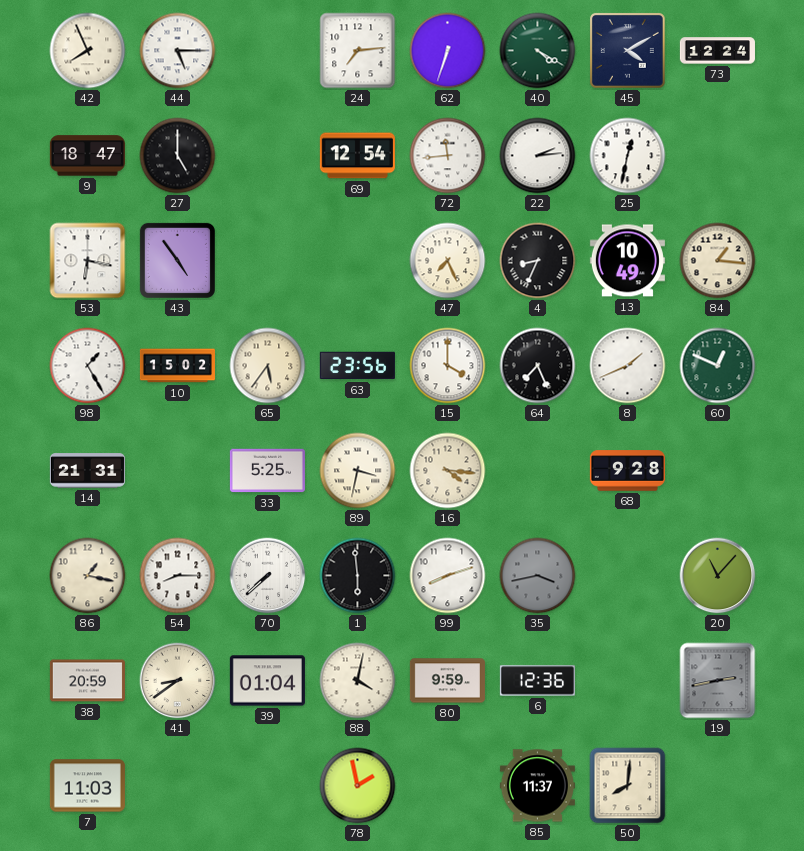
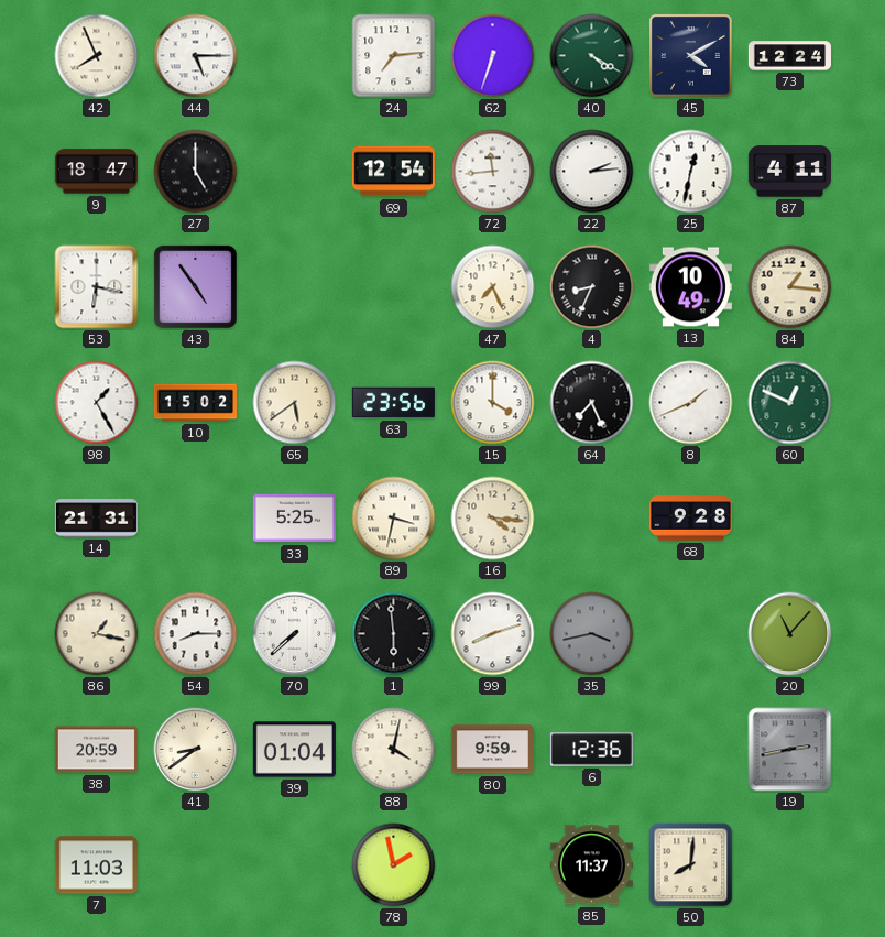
87: none -> 4:11
65: 5:36 -> 5:39
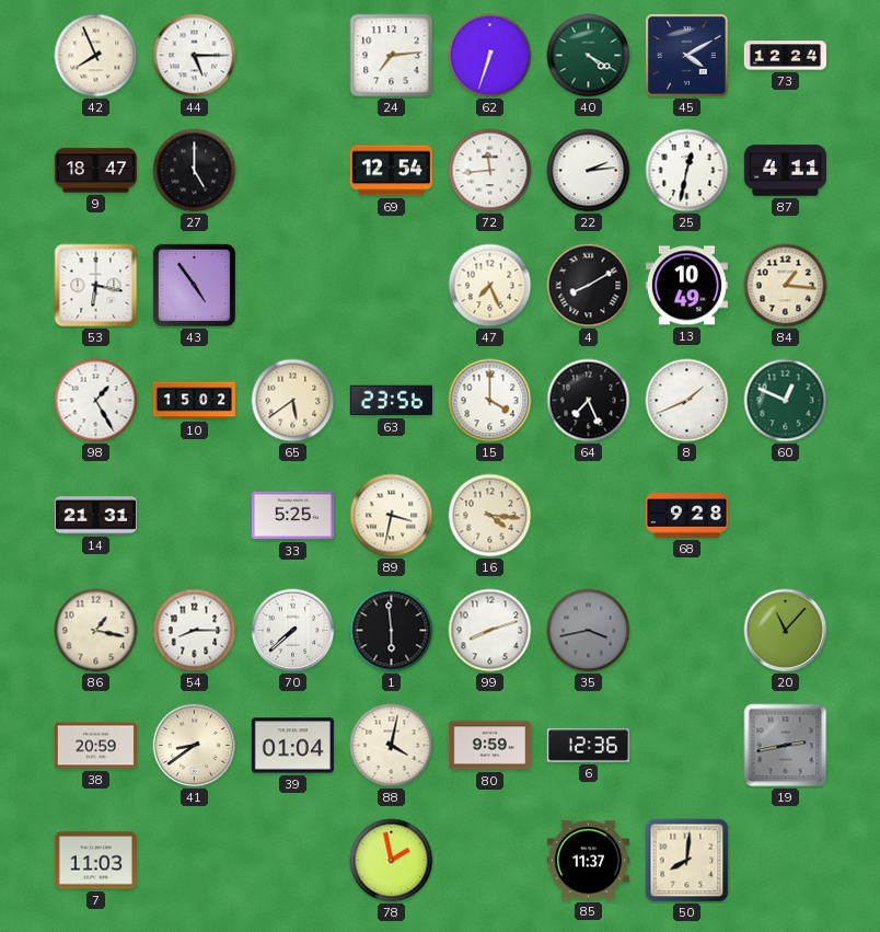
4: 8:34 -> 8:10
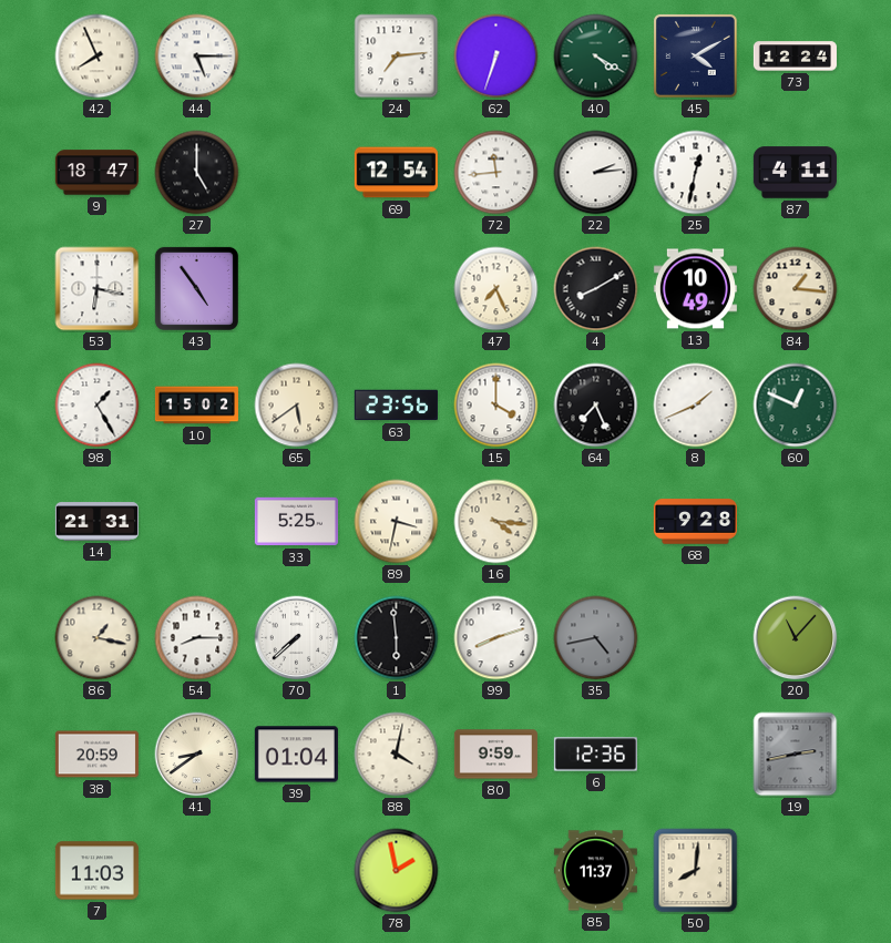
35: 3:43 -> 4:43
